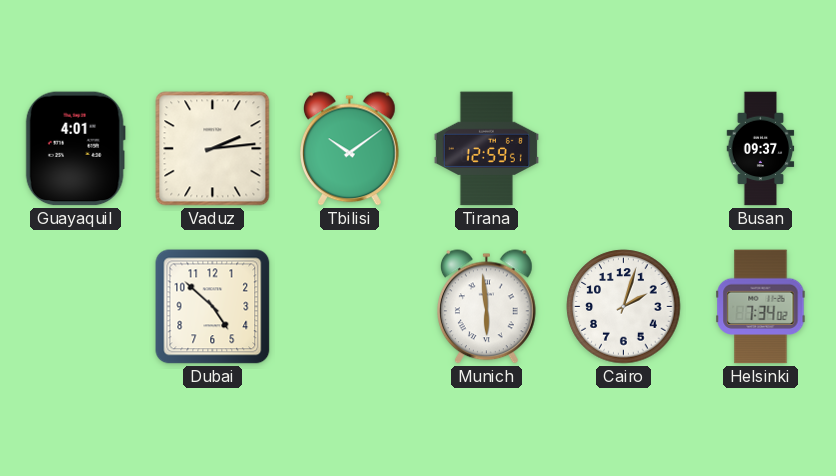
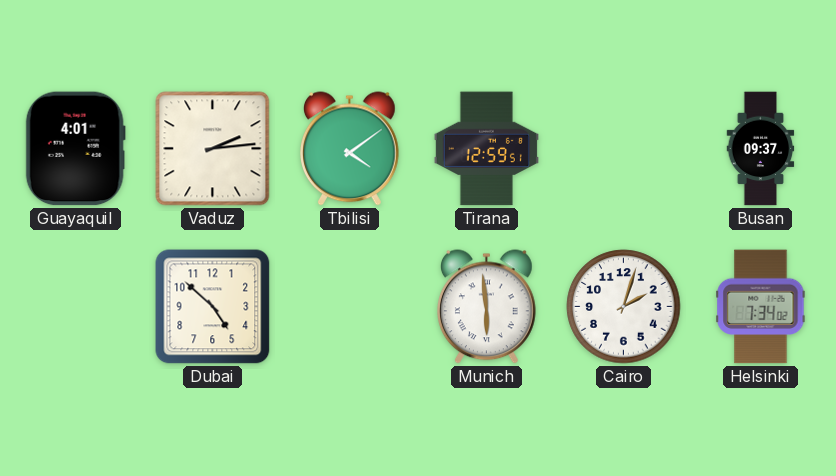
Tbilisi: 10:09 -> 4:09
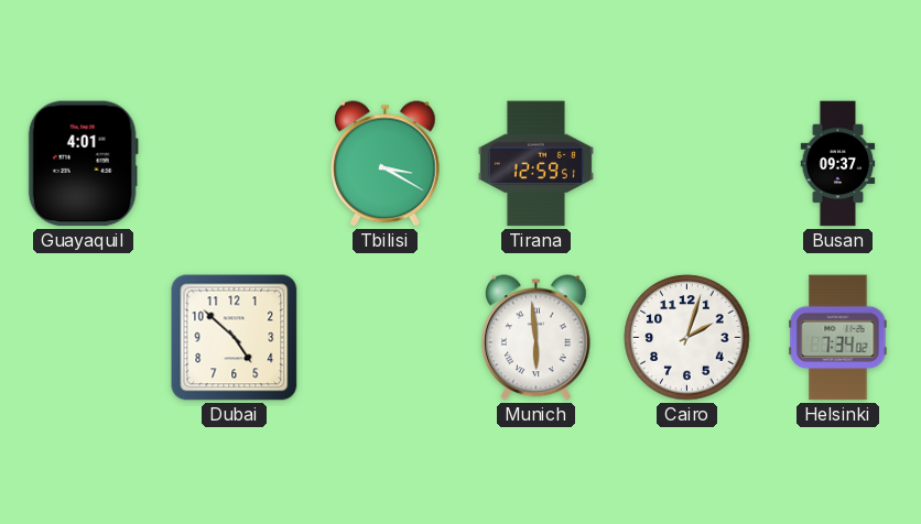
Vaduz: 2:14 -> none
Tbilisi: 4:09 -> 3:20
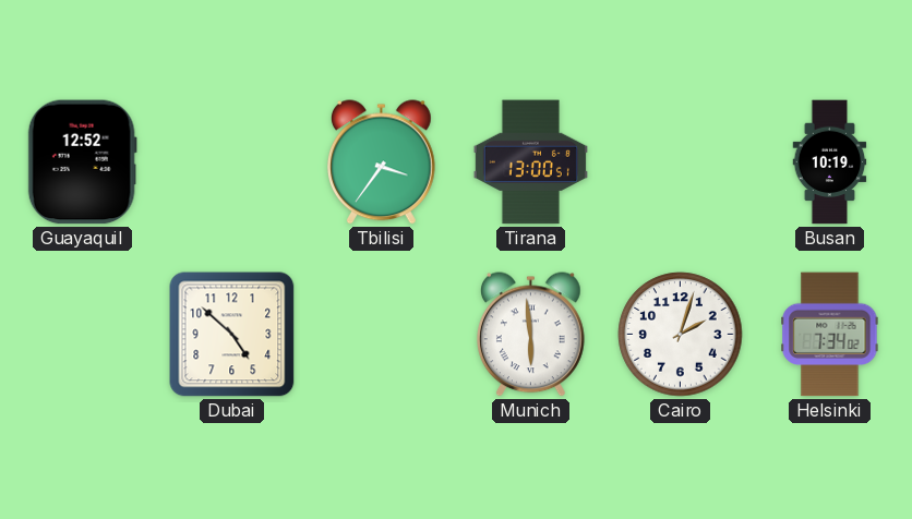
Guayaquil: 4:01 -> 12:52
Tbilisi: 3:20 -> 3:36
Tirana: 12:59 -> 13:00
Busan: 09:37 -> 10:19
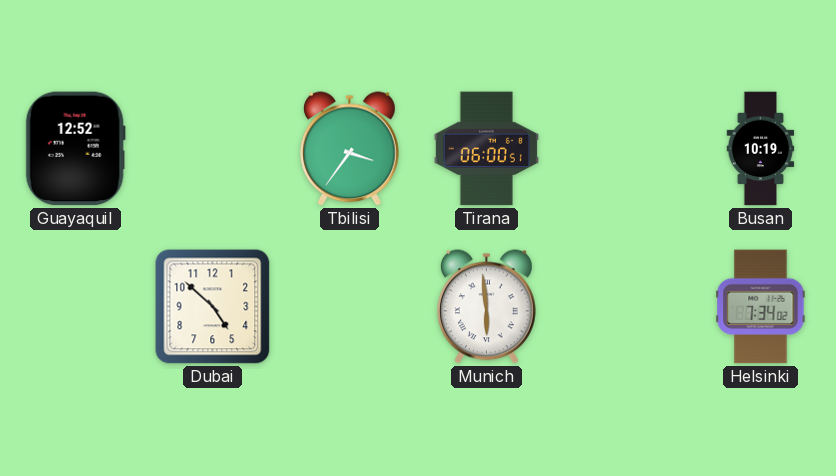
Tirana: 13:00 -> 06:00
Cairo: 2:03 -> none
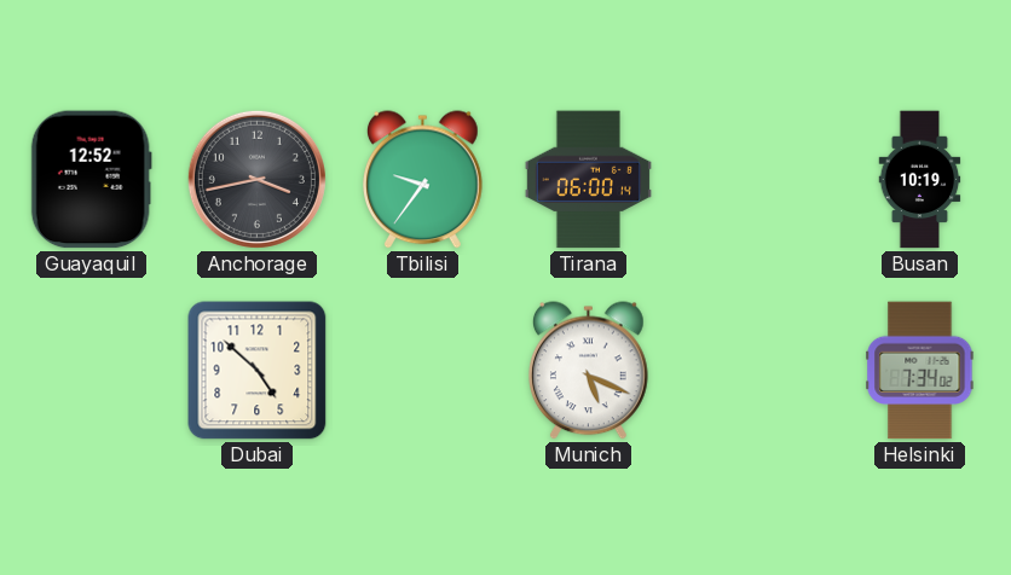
Anchorage: none -> 3:43
Tbilisi: 3:36 -> 9:36
Tirana: 06:00:51 -> 06:00:14
Munich: 5:59 -> 5:19
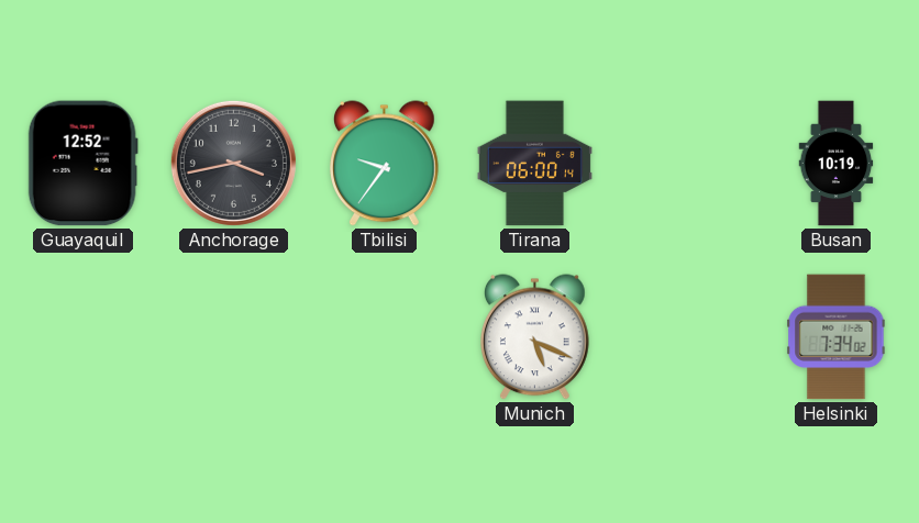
Dubai: 4:52 -> none
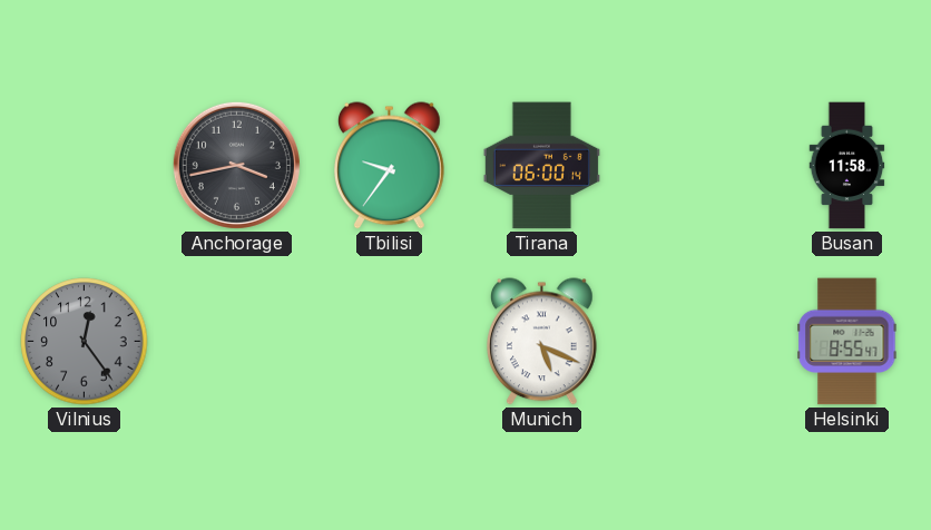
Guayaquil: 12:52 -> none
Busan: 10:19 -> 11:58
Vilnius: none -> 12:24
Helsinki: 7:34 -> 8:55
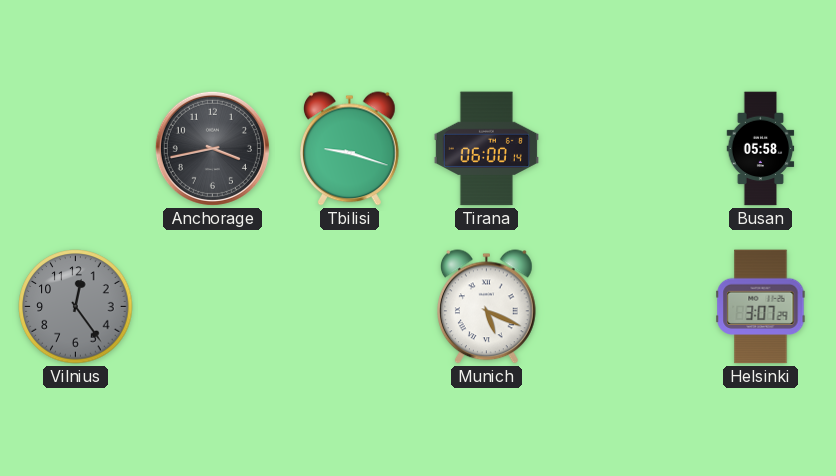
Tbilisi: 9:36 -> 9:18
Busan: 11:58 -> 05:58
Helsinki: 8:55 -> 3:07
